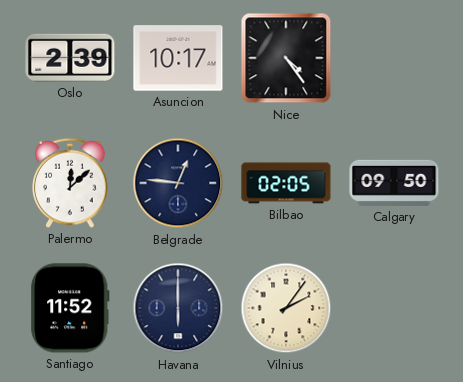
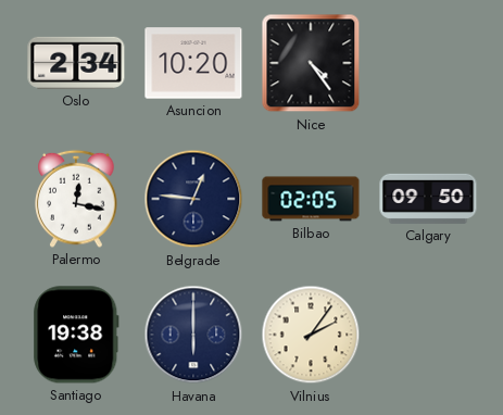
Oslo: 2:39 -> 2:34
Asuncion: 10:17 -> 10:20
Palermo: 12:08 -> 12:17
Santiago: 11:52 -> 19:38
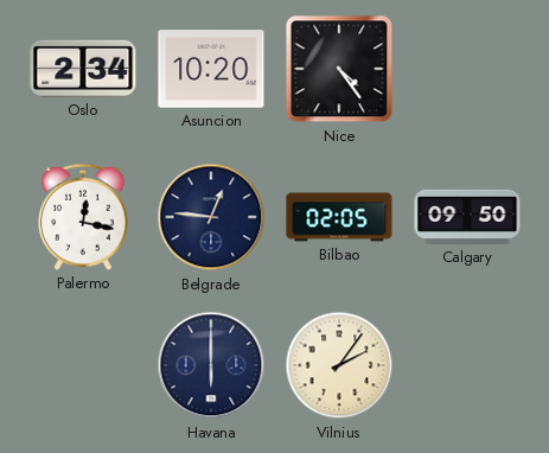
Santiago: 19:38 -> none
